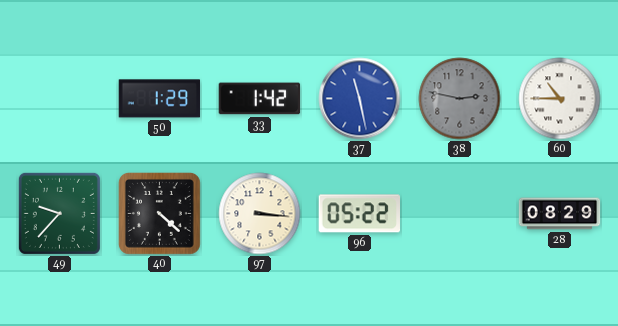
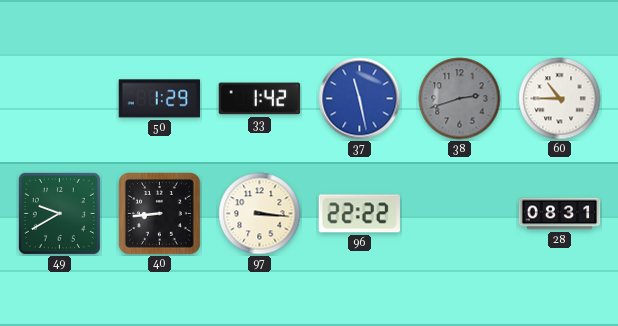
38: 2:47 -> 2:42
49: 9:37 -> 9:40
40: 4:22 -> 8:44
96: 05:22 -> 22:22
28: 08:29 -> 08:31
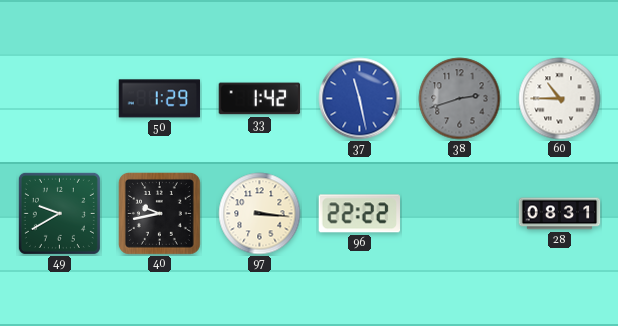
40: 8:44 -> 9:43
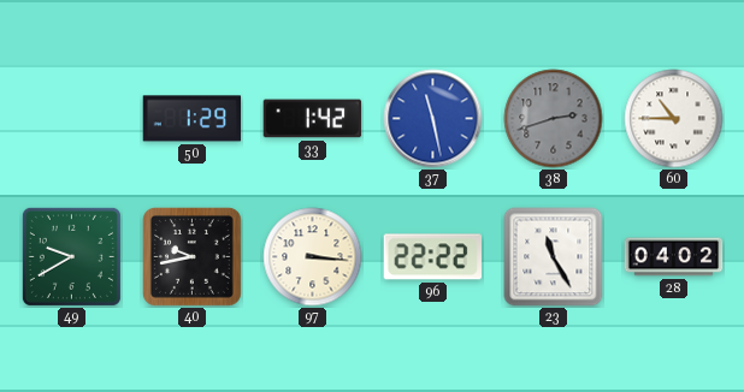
23: none -> 11:25
28: 08:31 -> 04:02
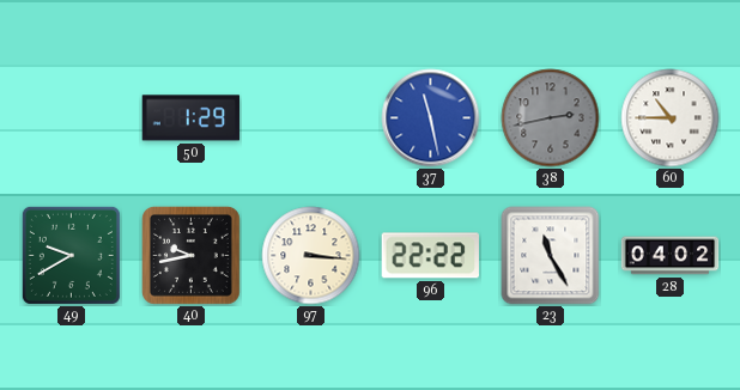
33: 1:42 -> none
38: 2:42 -> 2:43
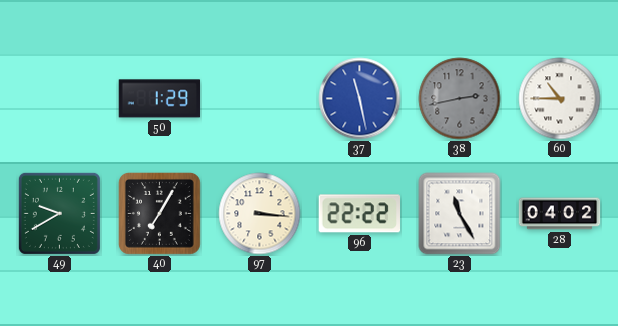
40: 9:43 -> 7:05
